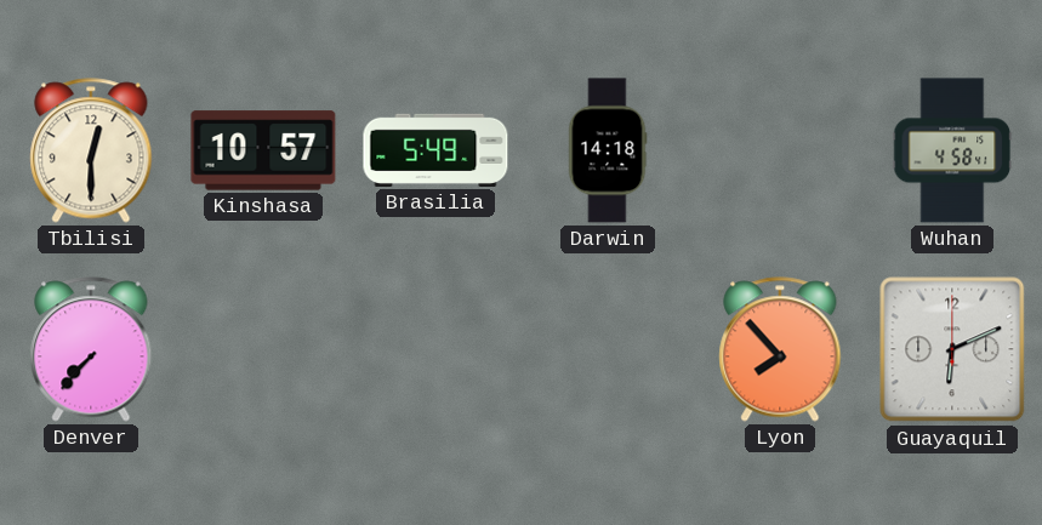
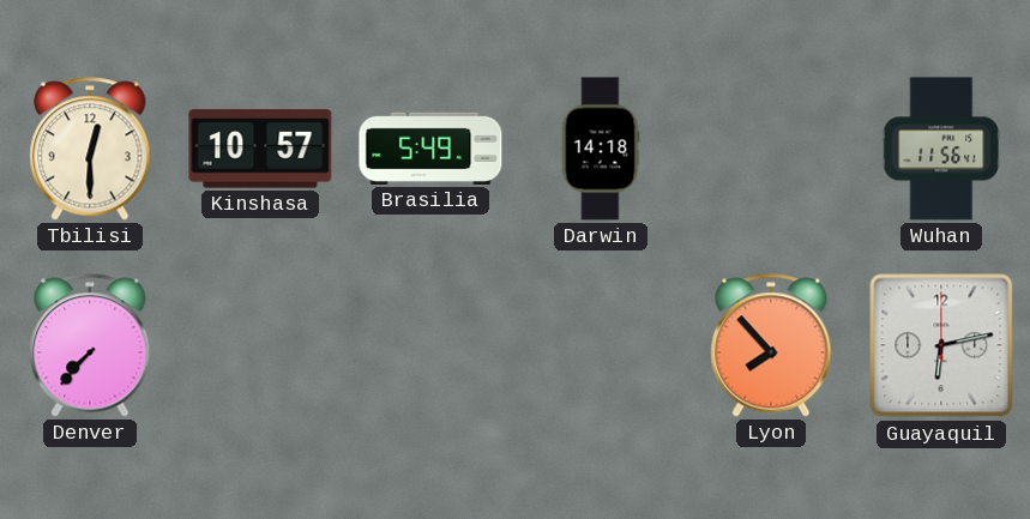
Wuhan: 4:58 -> 11:56
Guayaquil: 6:11 -> 6:13
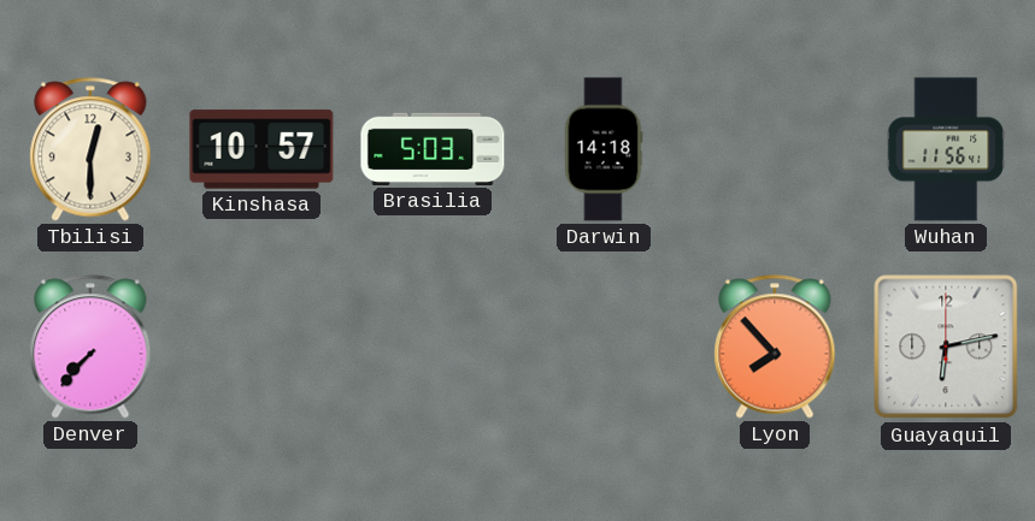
Brasilia: 5:49 -> 5:03
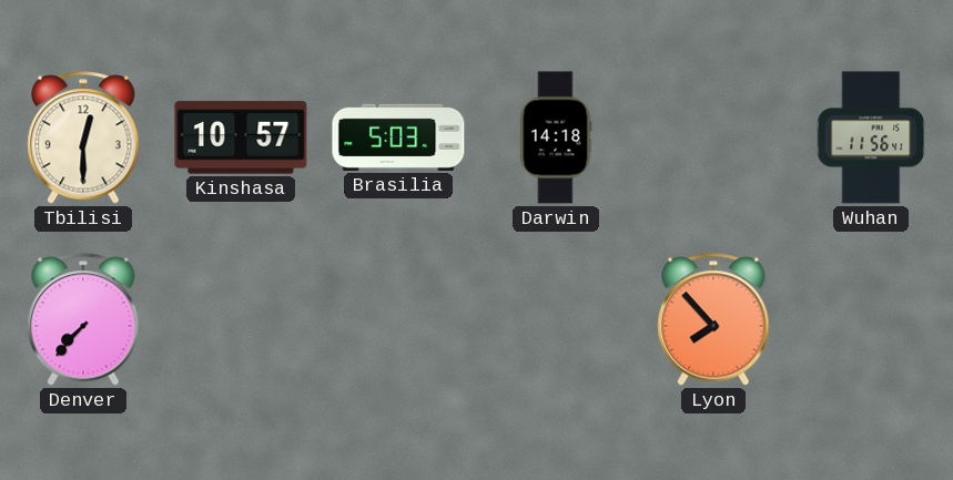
Guayaquil: 6:13 -> none
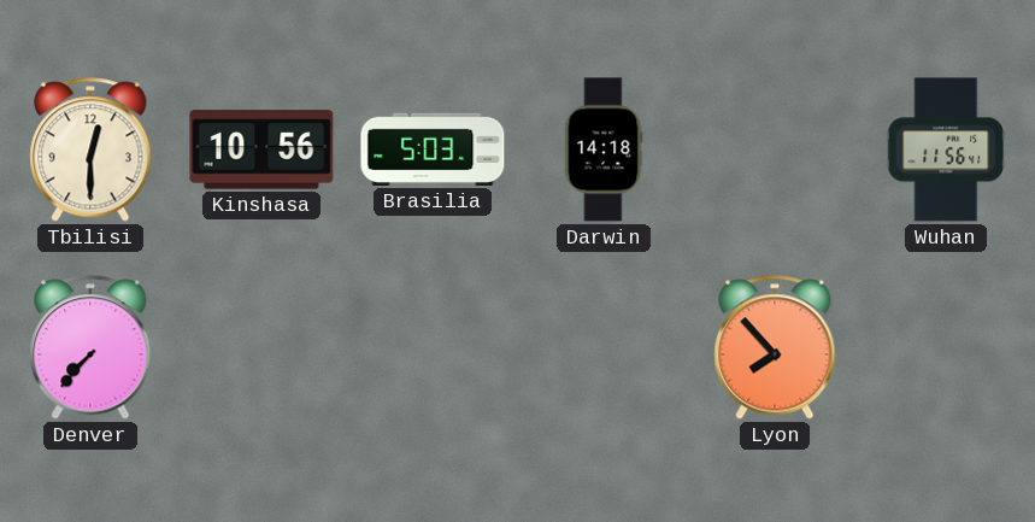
Kinshasa: 10:57 -> 10:56
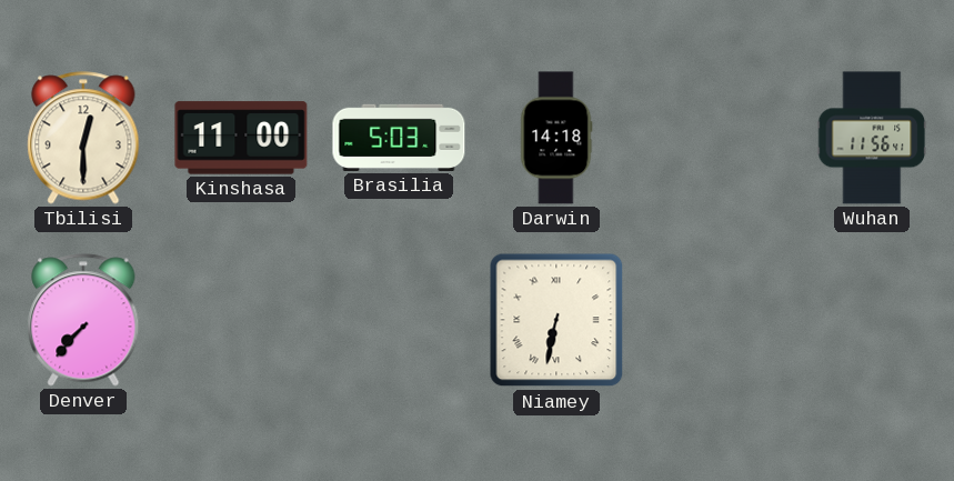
Kinshasa: 10:56 -> 11:00
Niamey: none -> 6:32
Lyon: 7:53 -> none
